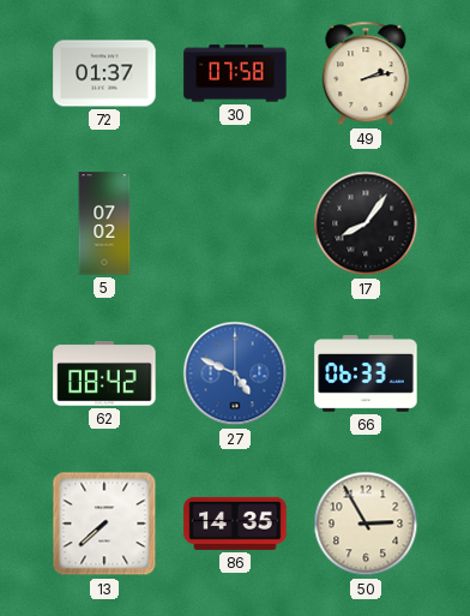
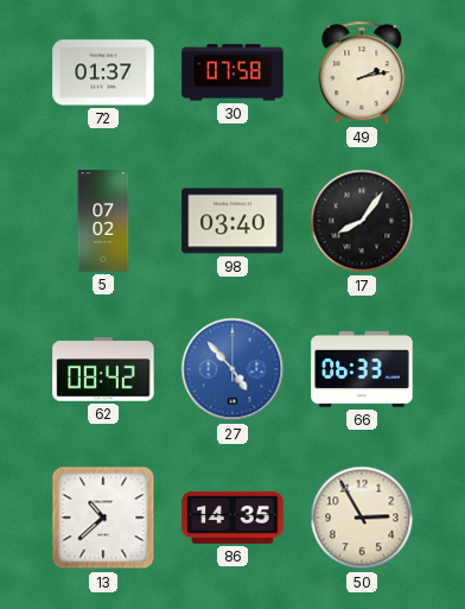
98: none -> 03:40
27: 4:49 -> 4:53
13: 7:38 -> 10:38
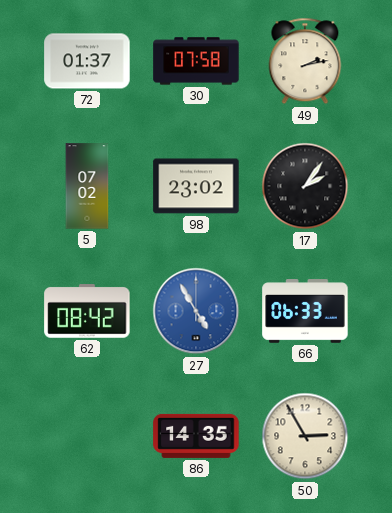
98: 03:40 -> 23:02
17: 8:06 -> 2:06
27: 4:53 -> 4:55
13: 10:38 -> none
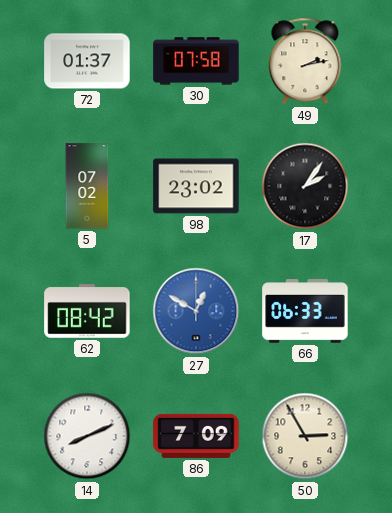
27: 4:55 -> 12:50
14: none -> 8:11
86: 14:35 -> 7:09
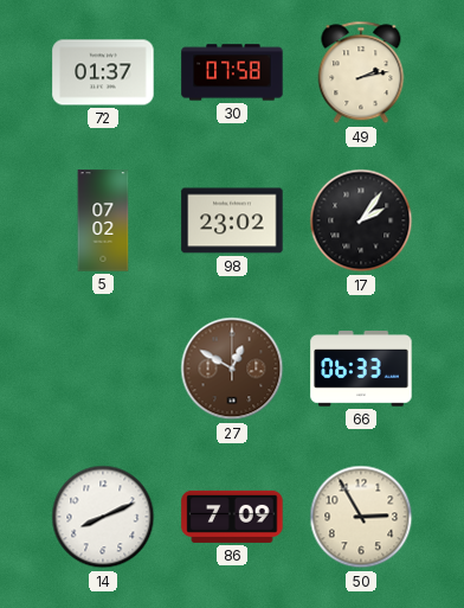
62: 08:42 -> none
27 dial: blue -> brown
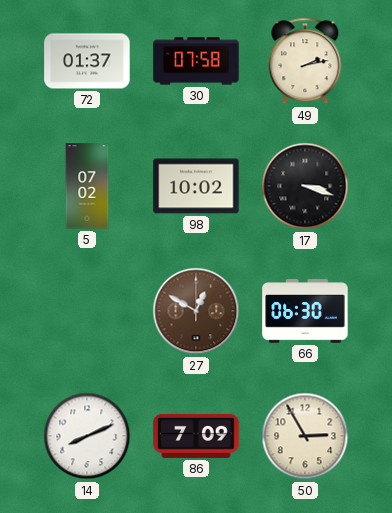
98: 23:02 -> 10:02
17: 2:06 -> 3:18
66: 06:33 -> 06:30
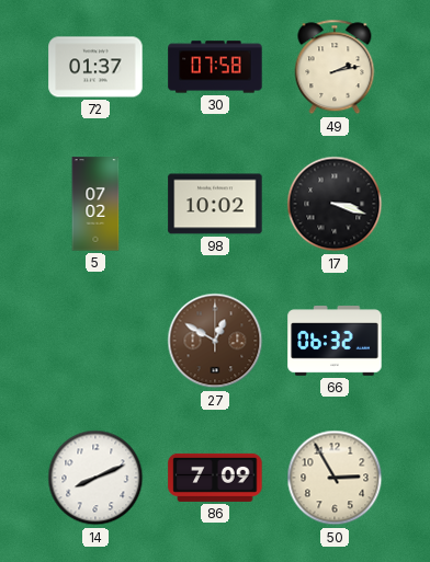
66: 06:30 -> 06:32
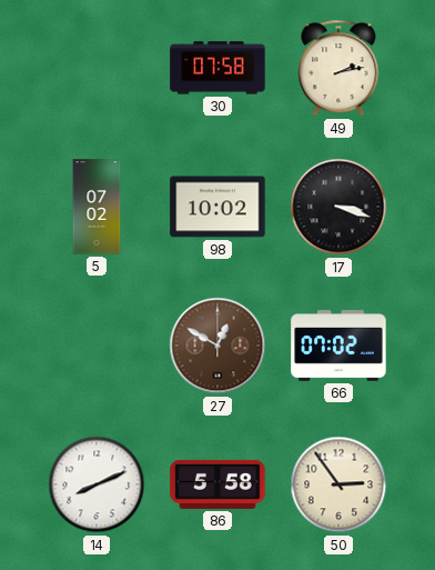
72: 01:37 -> none
66: 06:32 -> 07:02
86: 7:09 -> 5:58
50: 2:55 -> 2:54
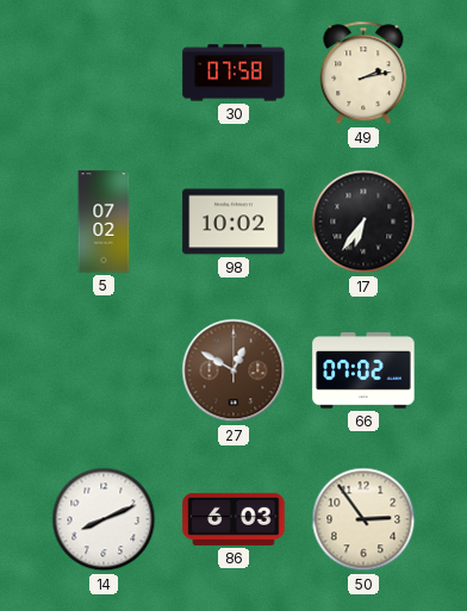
17: 3:18 -> 6:36
86: 5:58 -> 6:03
